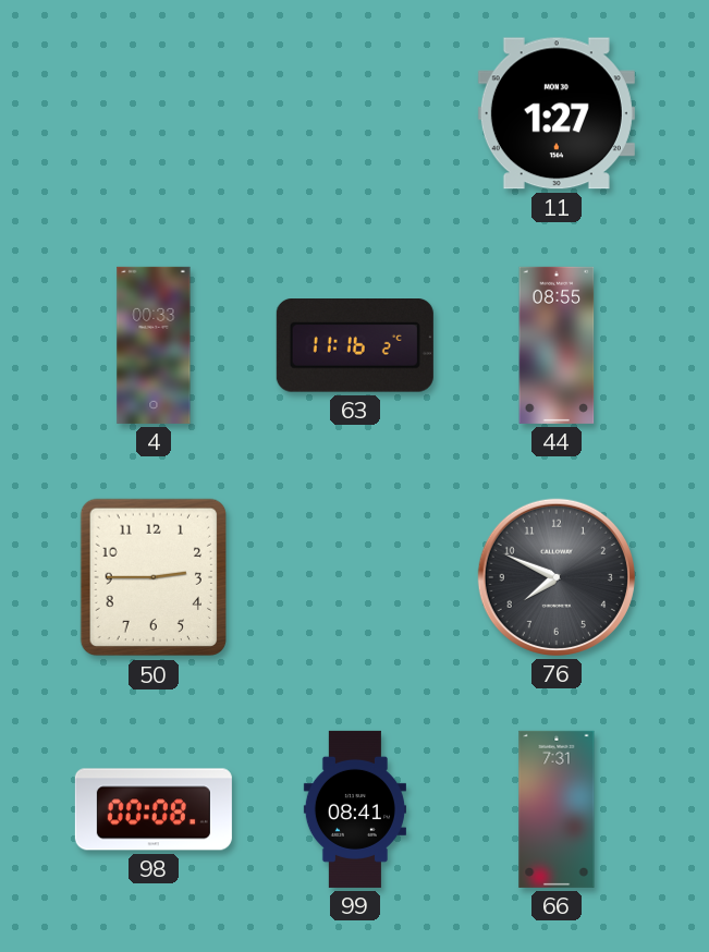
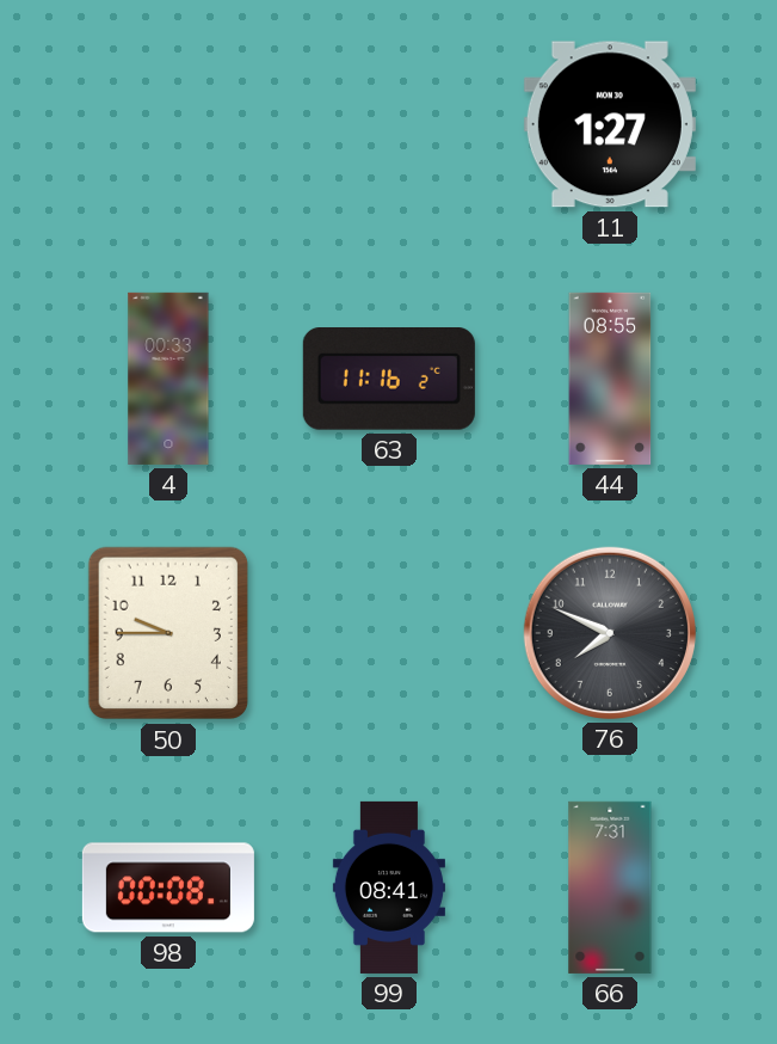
50: 2:45 -> 9:45
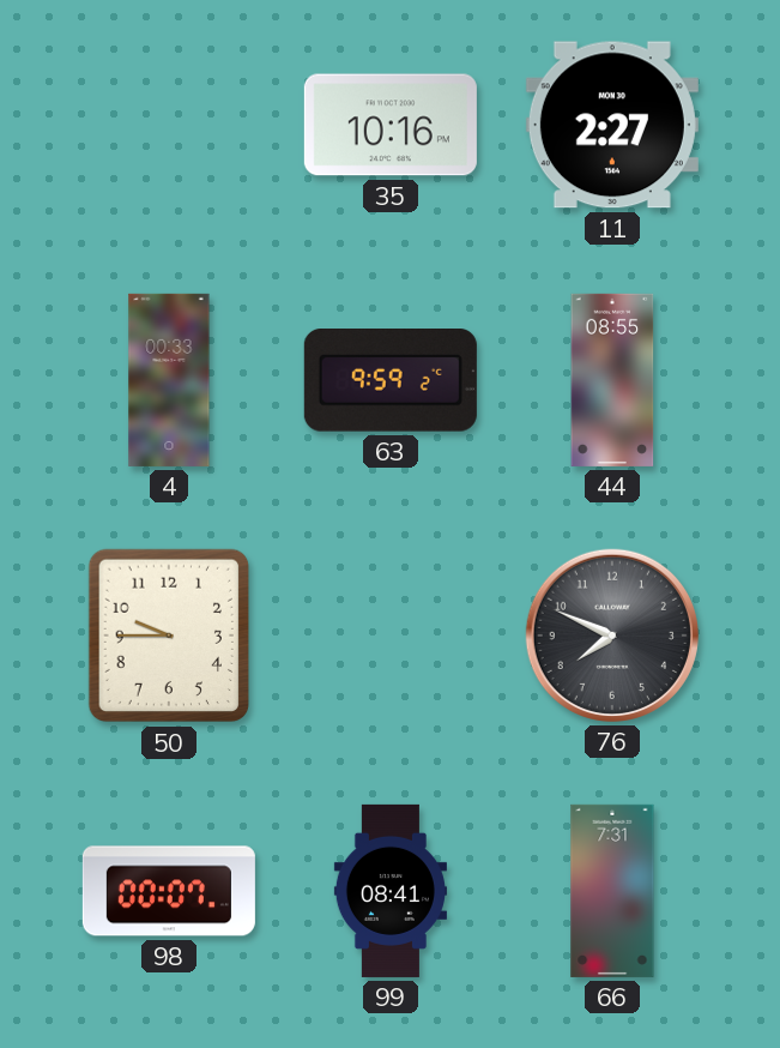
35: none -> 10:16
11: 1:27 -> 2:27
63: 11:16 -> 9:59
98: 00:08 -> 00:07
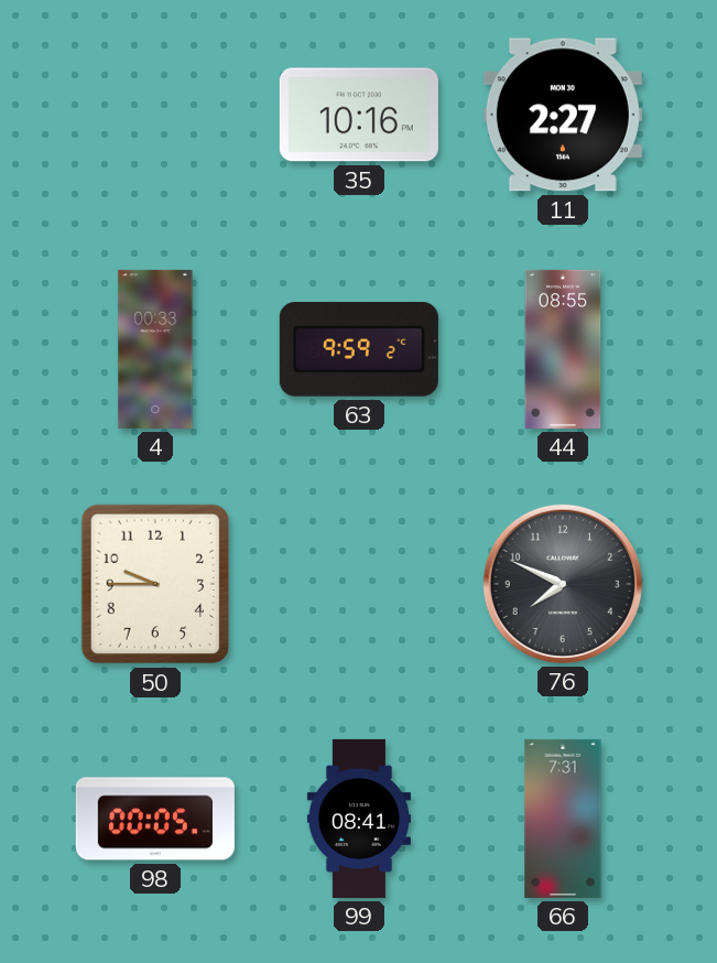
98: 00:07 -> 00:05
